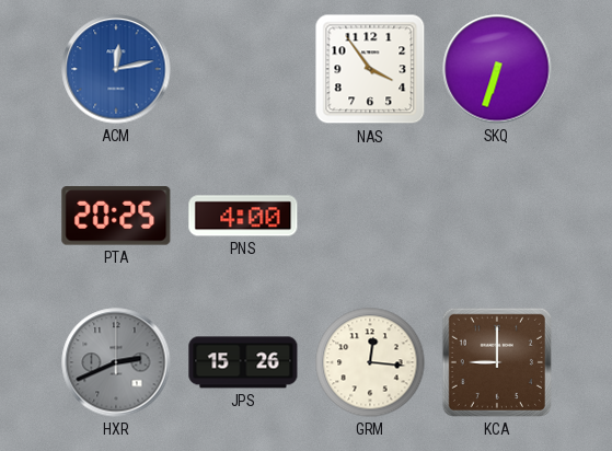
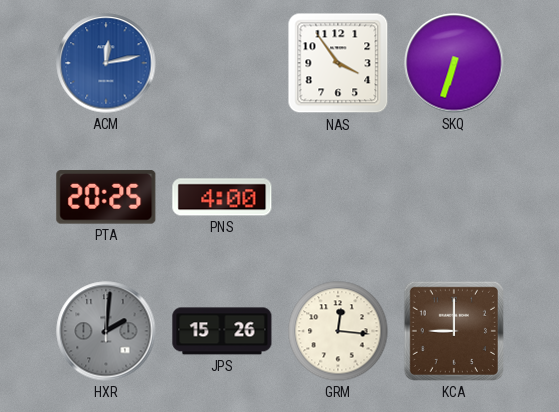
HXR: 2:41 -> 2:01
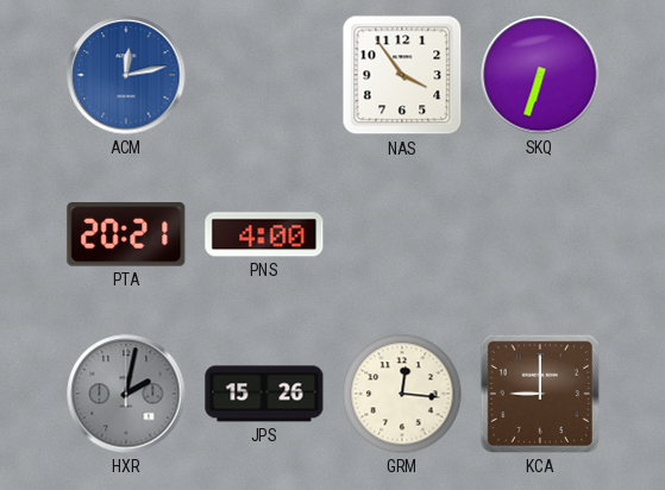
PTA: 20:25 -> 20:21
HXR: 2:01 -> 2:02
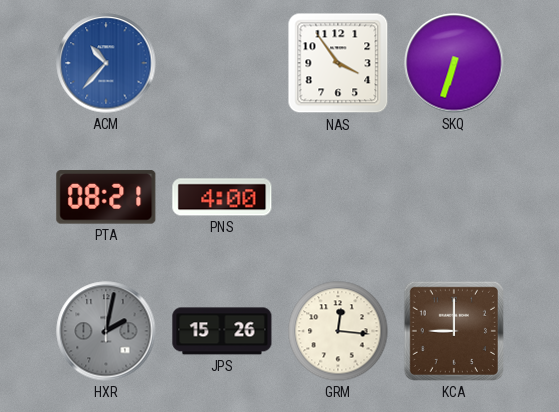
ACM: 12:13 -> 10:37
PTA: 20:21 -> 08:21
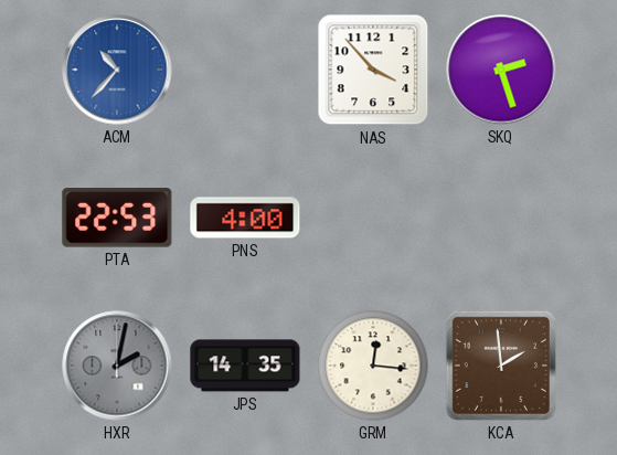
NAS: 3:54 -> 3:53
SKQ: 6:33 -> 2:27
PTA: 08:21 -> 22:53
JPS: 15:26 -> 14:35
KCA: 9:00 -> 1:59
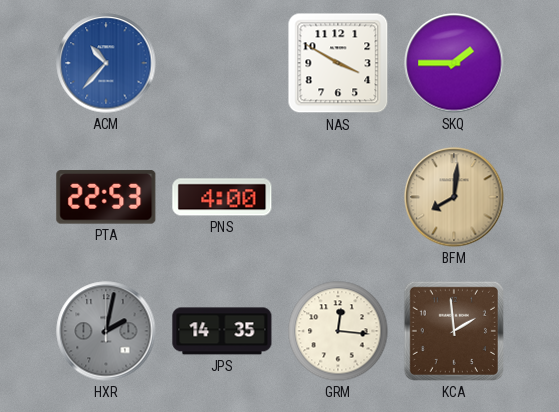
NAS: 3:53 -> 3:50
SKQ: 2:27 -> 1:45
BFM: none -> 8:01
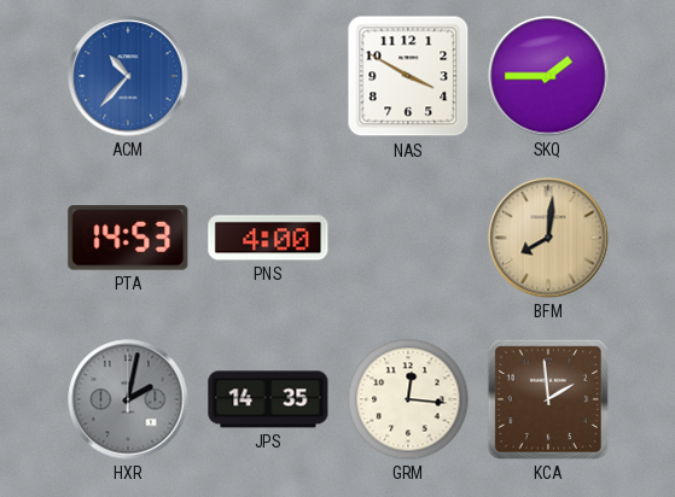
PTA: 22:53 -> 14:53
